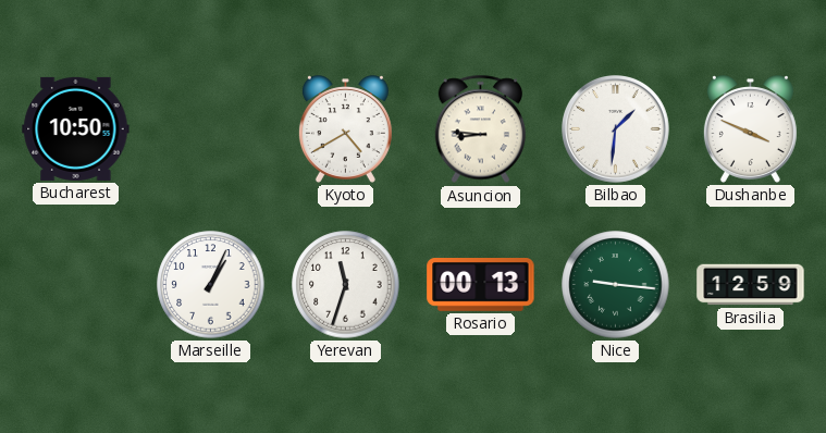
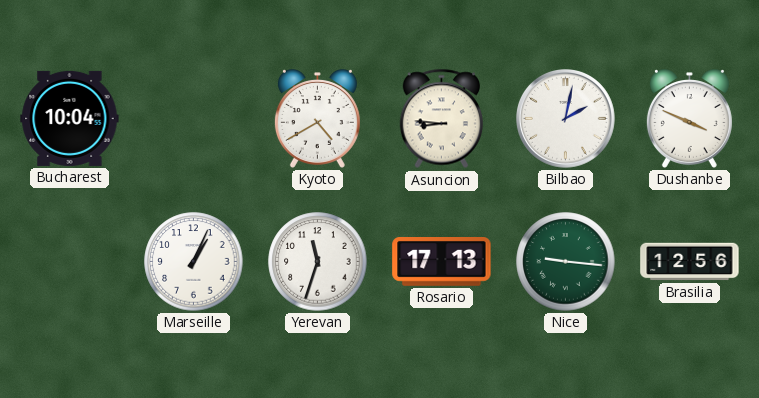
Bucharest: 10:50 -> 10:04
Bilbao: 1:31 -> 2:02
Rosario: 00:13 -> 17:13
Brasilia: 12:59 -> 12:56
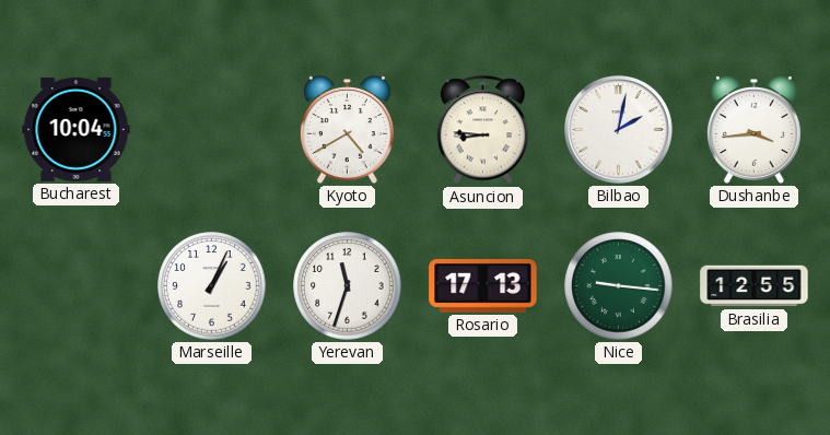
Dushanbe: 3:49 -> 3:44
Brasilia: 12:56 -> 12:55
